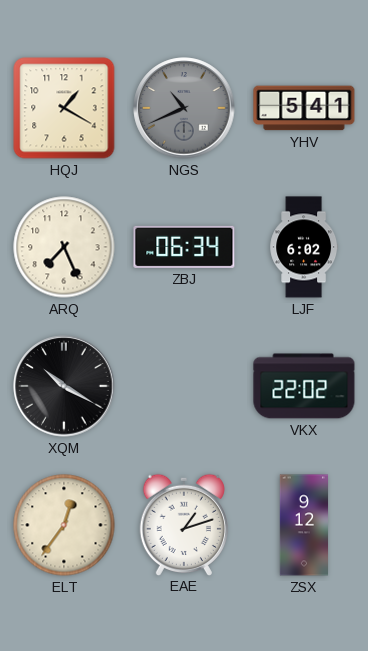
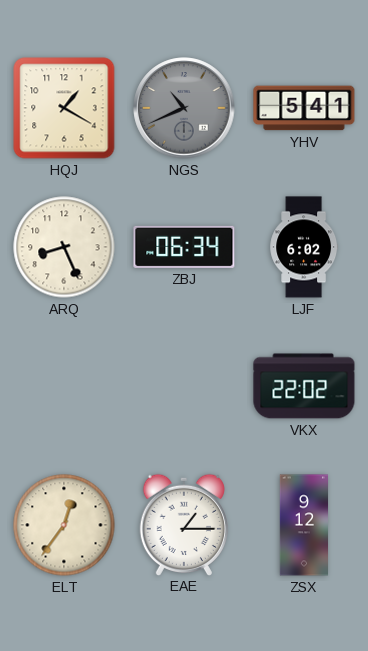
ARQ: 7:26 -> 8:26
XQM: 10:20 -> none
EAE: 1:12 -> 1:15
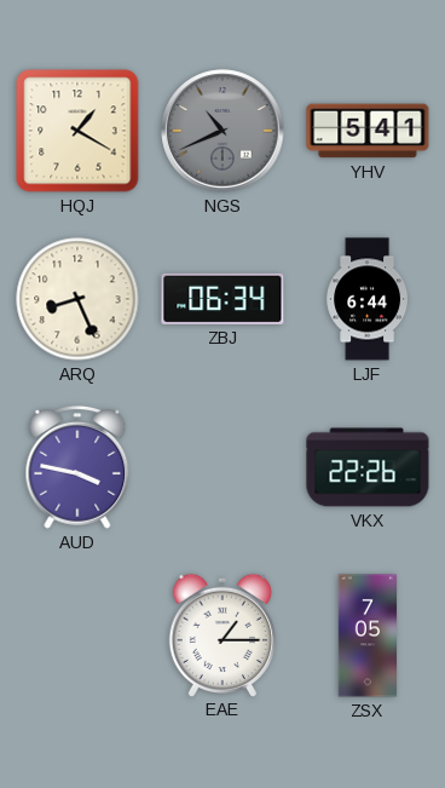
LJF: 6:02 -> 6:44
AUD: none -> 3:47
VKX: 22:02 -> 22:26
ELT: 12:36 -> none
ZSX: 9:12 -> 7:05
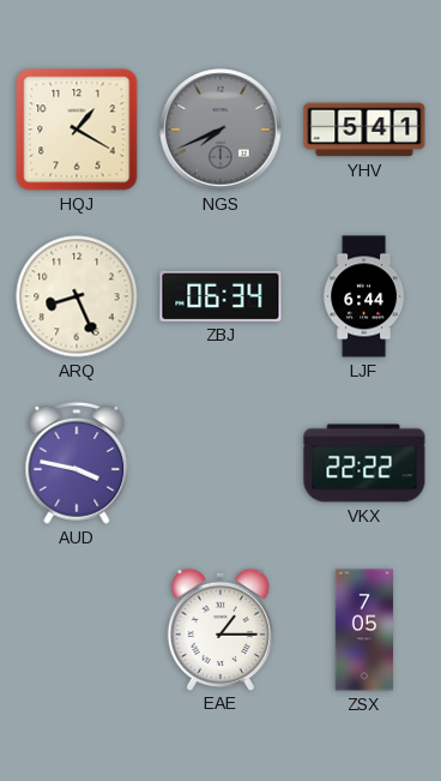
NGS: 10:41 -> 7:41
VKX: 22:26 -> 22:22
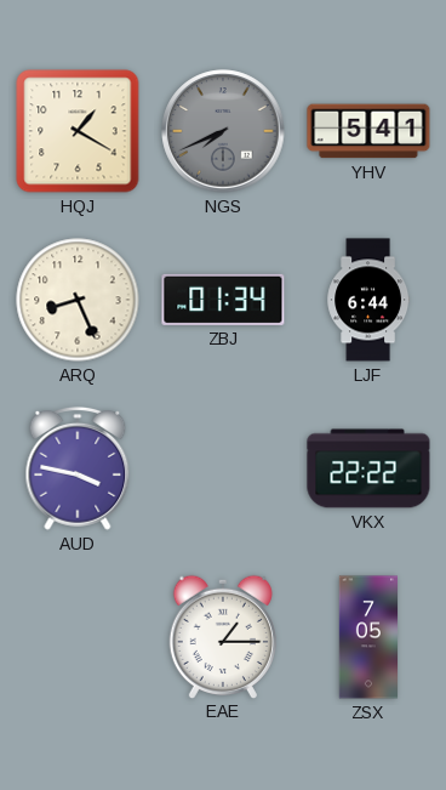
ZBJ: 06:34 -> 01:34
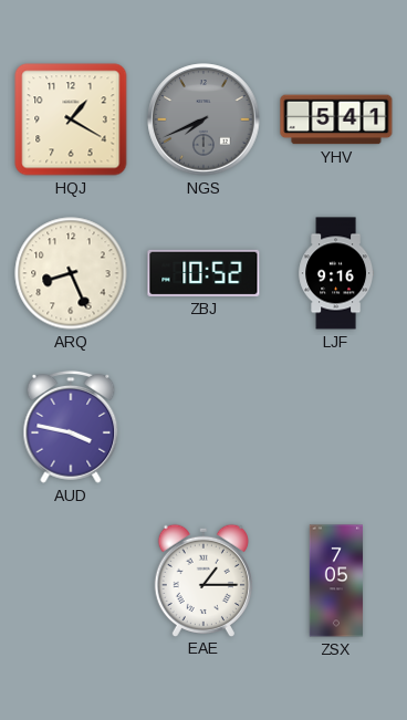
ZBJ: 01:34 -> 10:52
LJF: 6:44 -> 9:16
VKX: 22:22 -> none
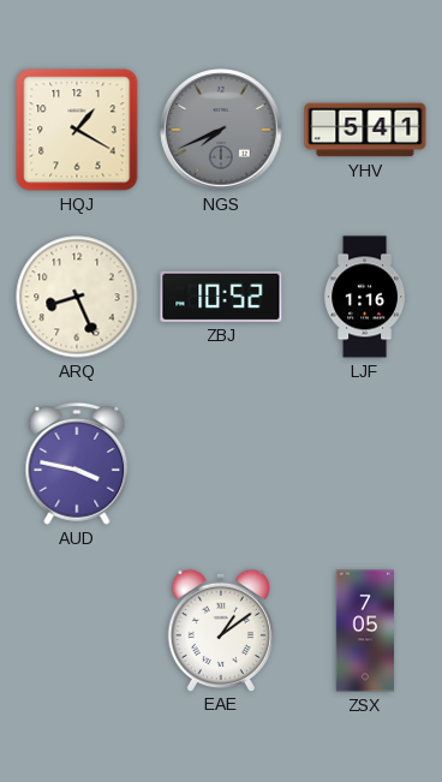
LJF: 9:16 -> 1:16
EAE: 1:15 -> 1:09
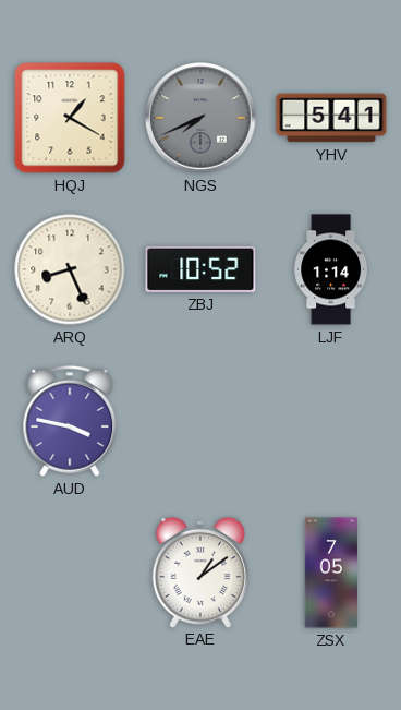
LJF: 1:16 -> 1:14
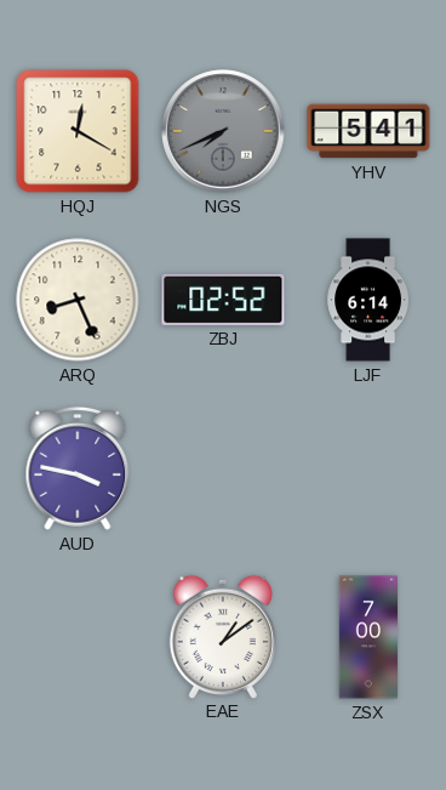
HQJ: 1:20 -> 12:20
ZBJ: 10:52 -> 02:52
LJF: 1:14 -> 6:14
ZSX: 7:05 -> 7:00
